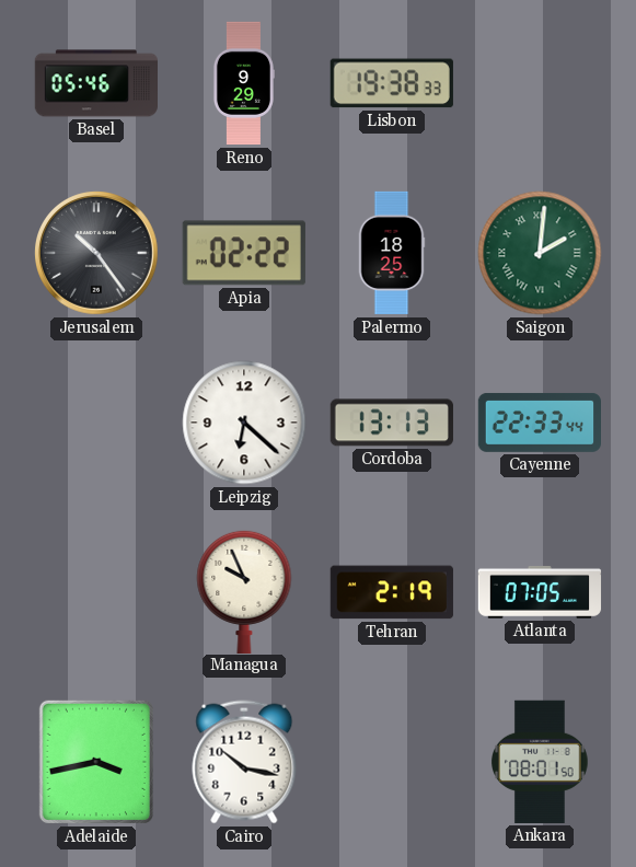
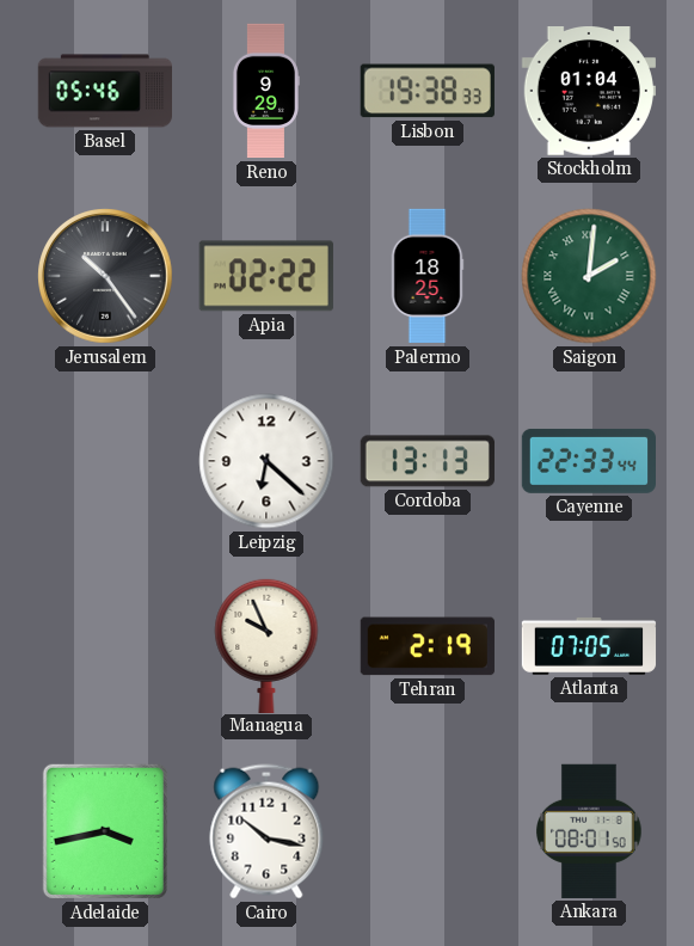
Stockholm: none -> 01:04
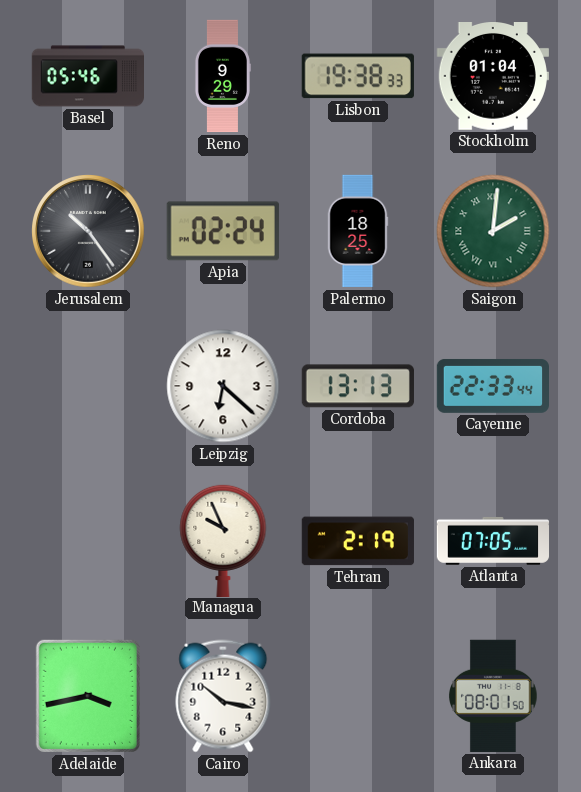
Apia: 02:22 -> 02:24
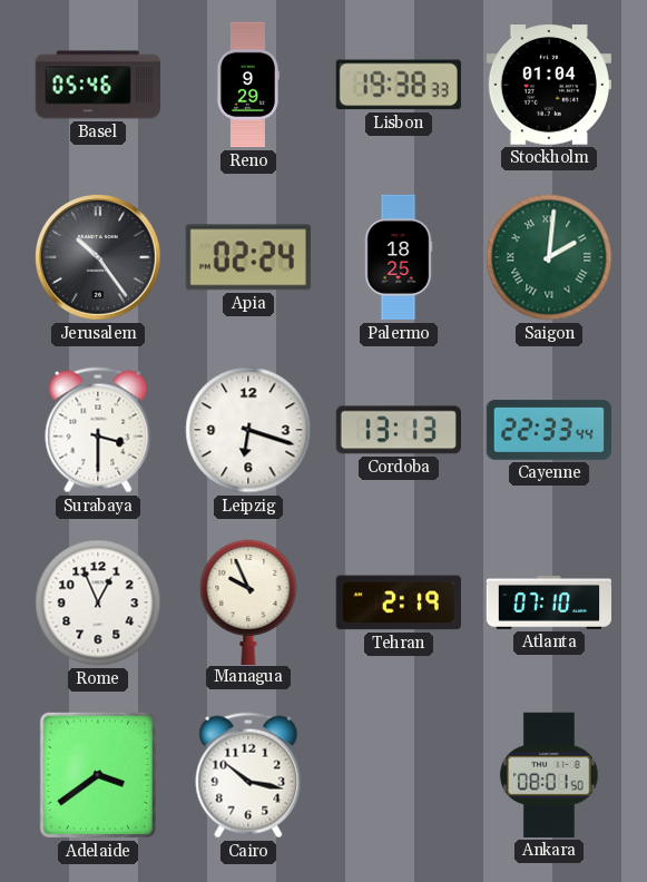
Surabaya: none -> 3:30
Leipzig: 6:22 -> 6:18
Rome: none -> 12:56
Atlanta: 07:05 -> 07:10
Adelaide: 3:43 -> 3:39
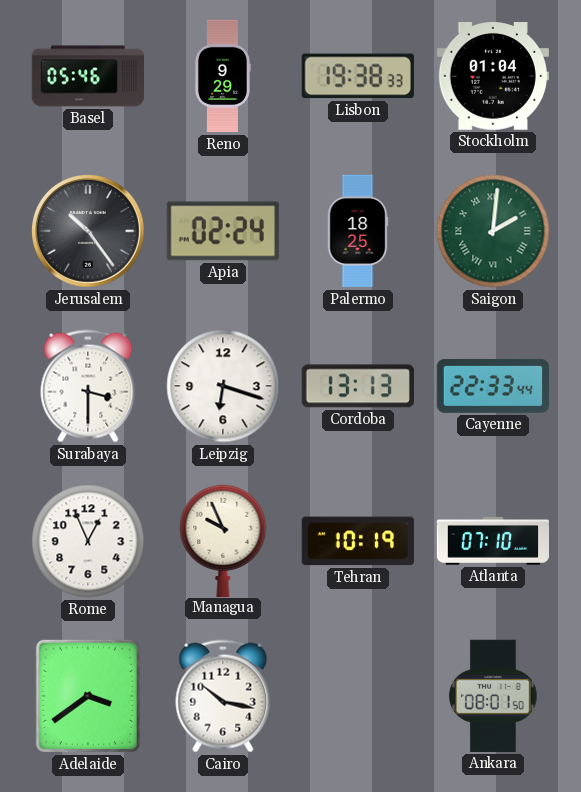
Tehran: 2:19 -> 10:19
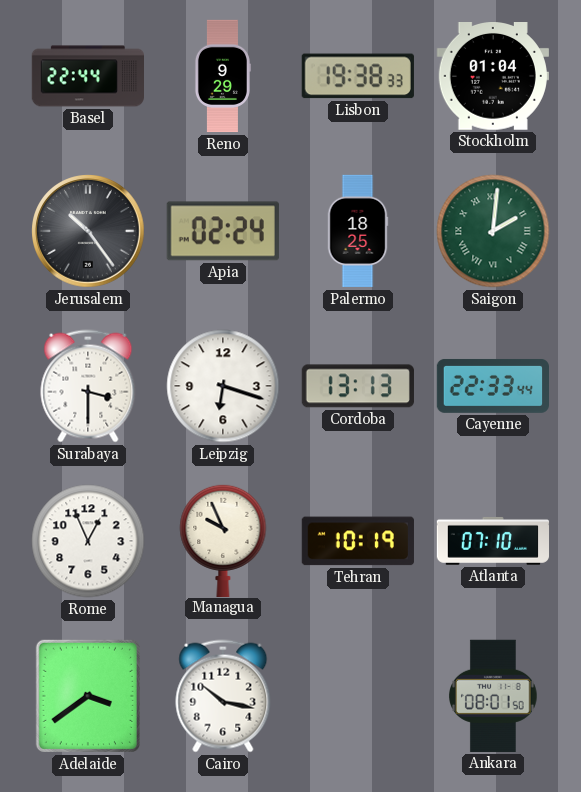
Basel: 05:46 -> 22:44
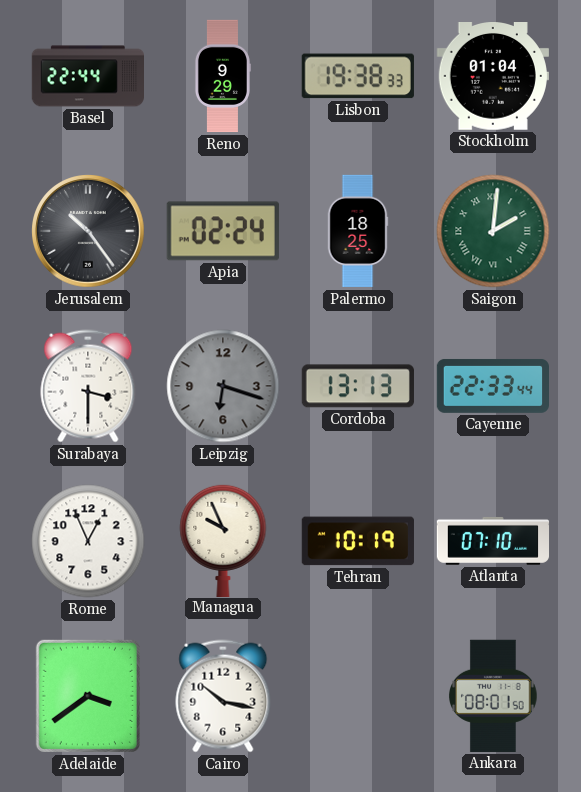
Leipzig dial: white -> grey
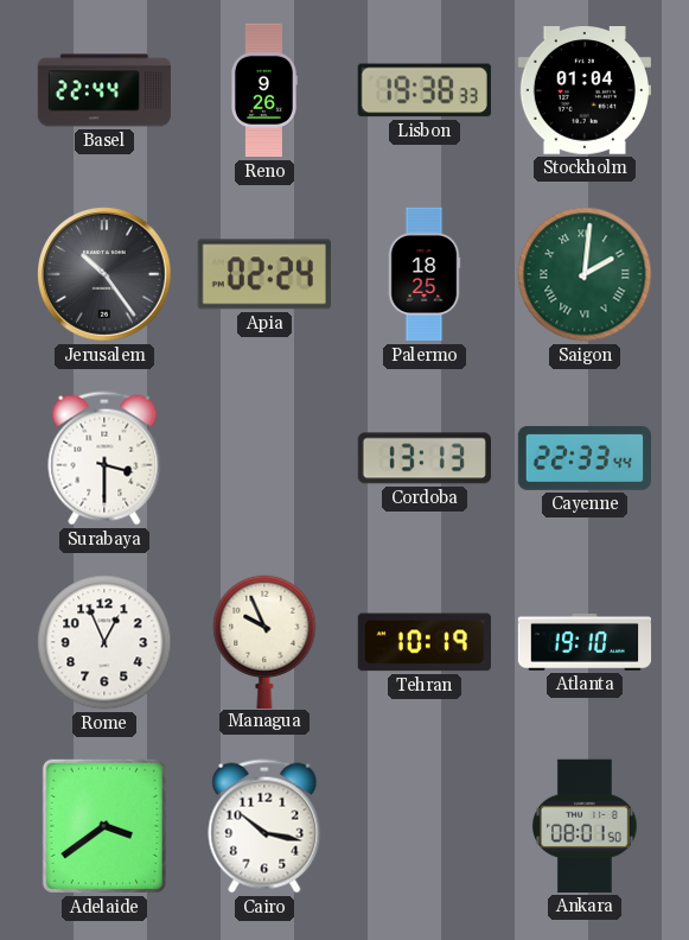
Reno: 9:29 -> 9:26
Leipzig: 6:18 -> none
Atlanta: 07:10 -> 19:10
